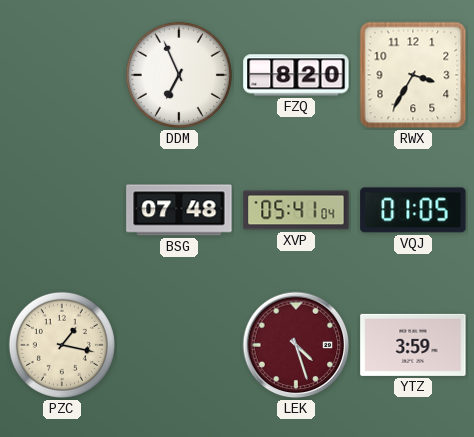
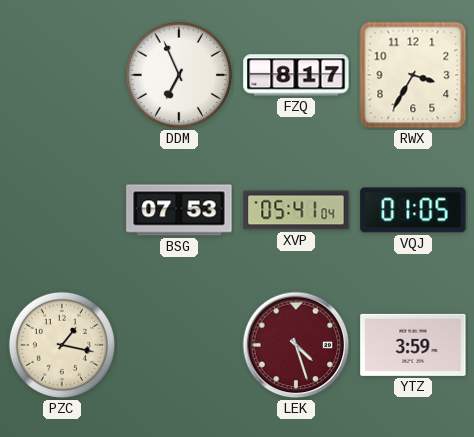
FZQ: 8:20 -> 8:17
BSG: 07:48 -> 07:53
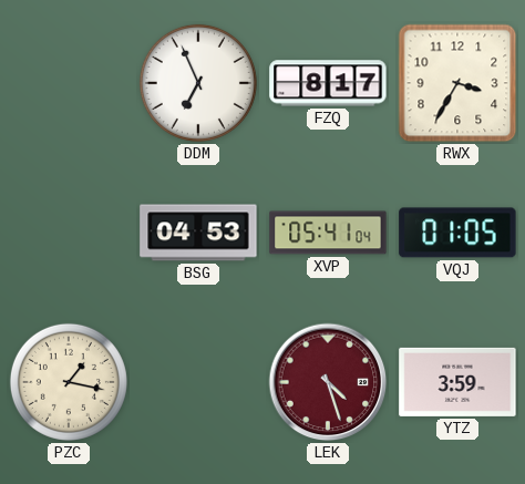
BSG: 07:53 -> 04:53
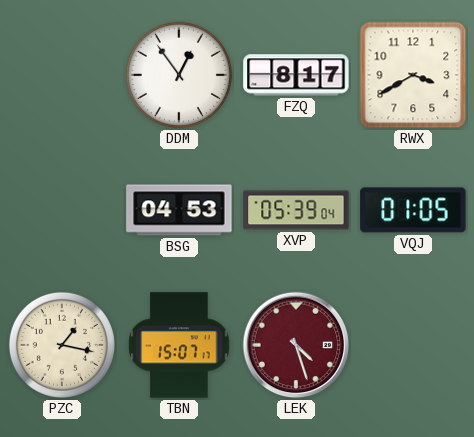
DDM: 6:56 -> 12:54
RWX: 3:35 -> 3:40
XVP: 05:41 -> 05:39
TBN: none -> 15:07
YTZ: 3:59 -> none
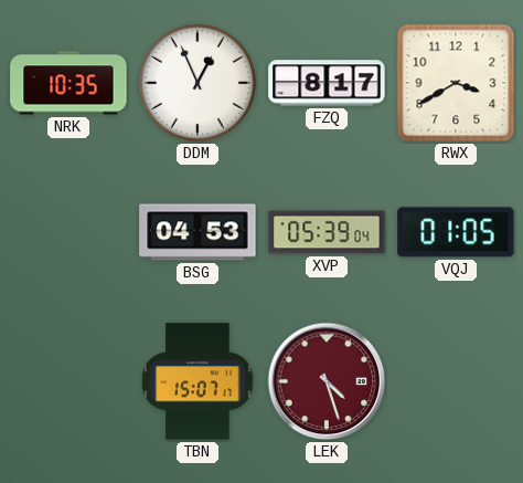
NRK: none -> 10:35
DDM: 12:54 -> 12:56
PZC: 1:17 -> none
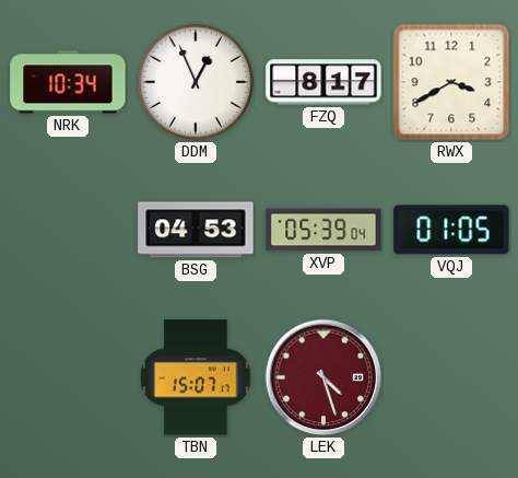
NRK: 10:35 -> 10:34
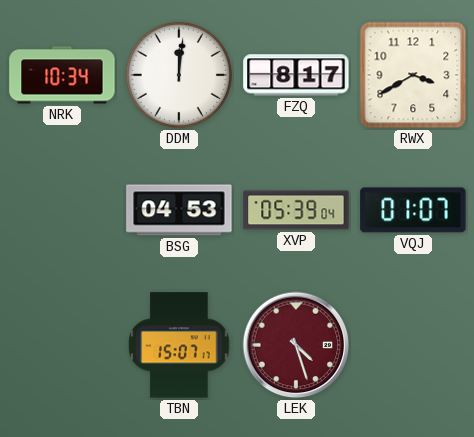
DDM: 12:56 -> 12:01
VQJ: 01:05 -> 01:07
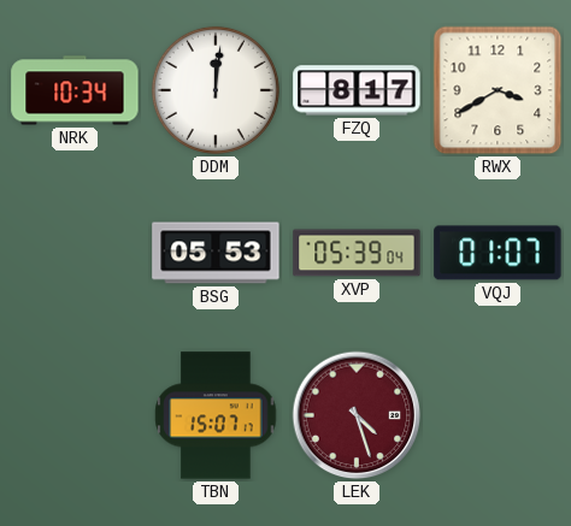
BSG: 04:53 -> 05:53
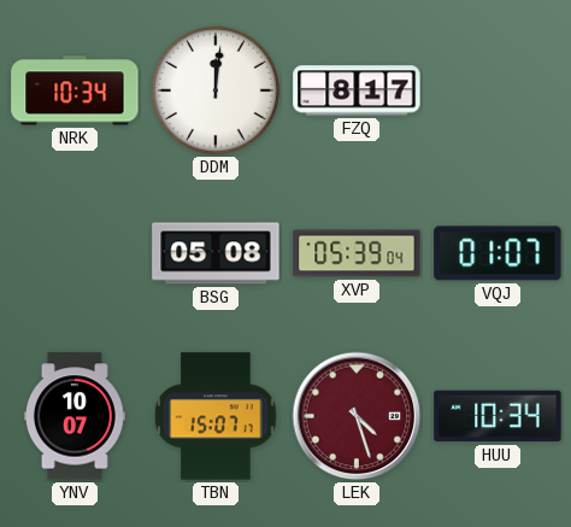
RWX: 3:40 -> none
BSG: 05:53 -> 05:08
YNV: none -> 10:07
HUU: none -> 10:34
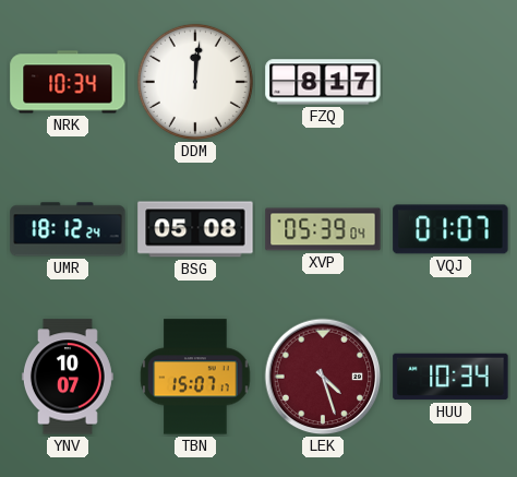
UMR: none -> 18:12
